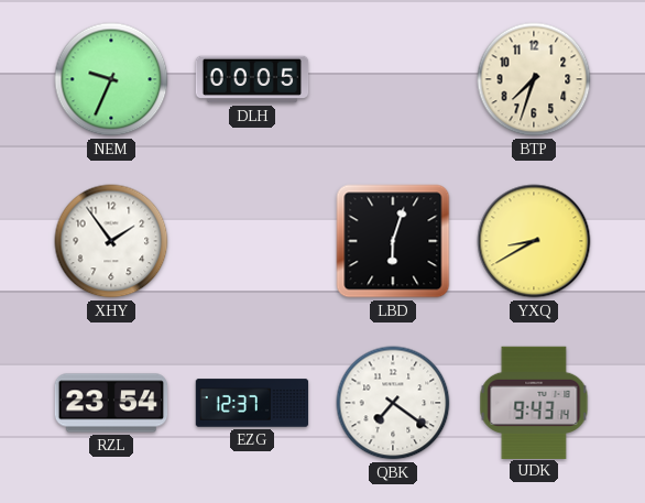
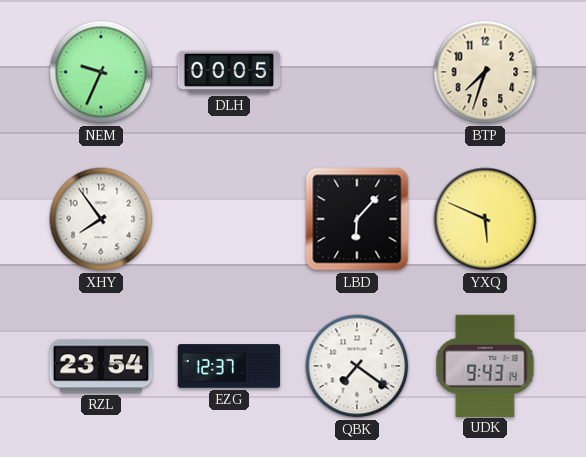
XHY: 1:54 -> 7:54
LBD: 6:03 -> 6:07
YXQ: 8:40 -> 5:49
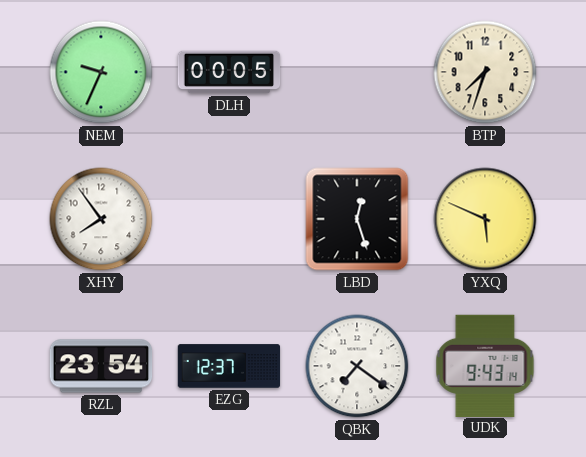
LBD: 6:07 -> 12:27
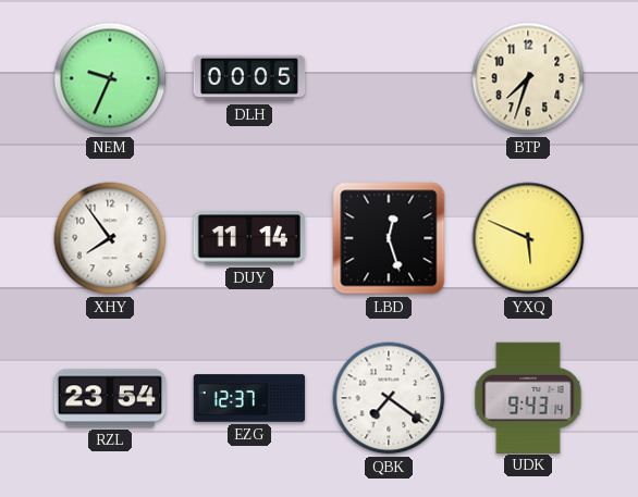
DUY: none -> 11:14
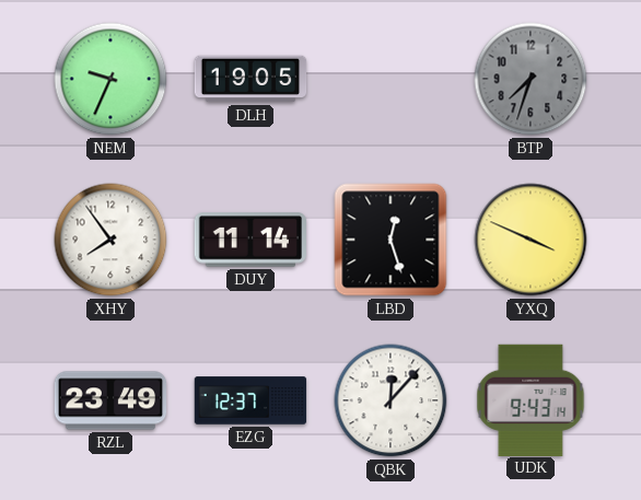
DLH: 00:05 -> 19:05
BTP dial: cream -> grey
YXQ: 5:49 -> 3:49
RZL: 23:54 -> 23:49
QBK: 7:21 -> 12:07
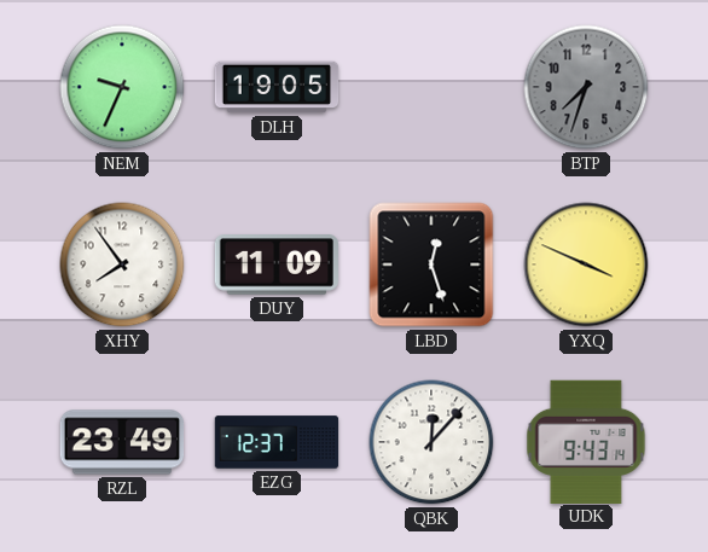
DUY: 11:14 -> 11:09
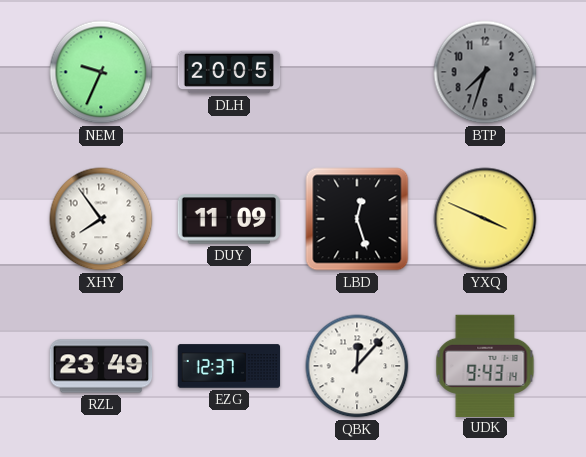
DLH: 19:05 -> 20:05
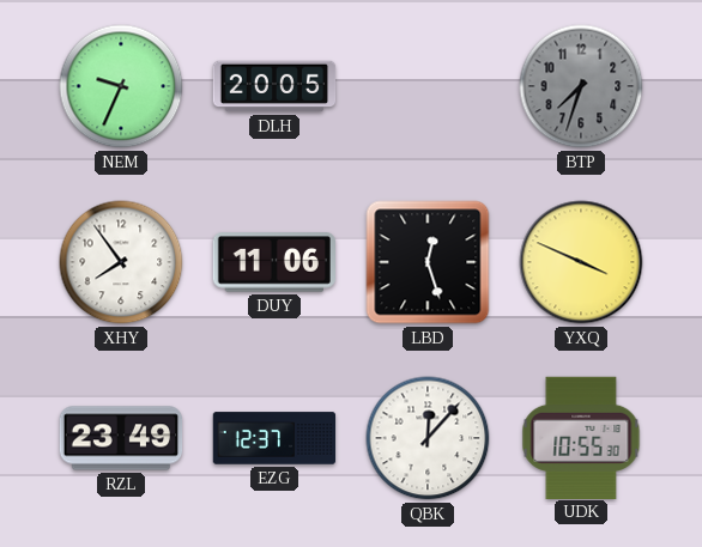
DUY: 11:09 -> 11:06
UDK: 9:43 -> 10:55
